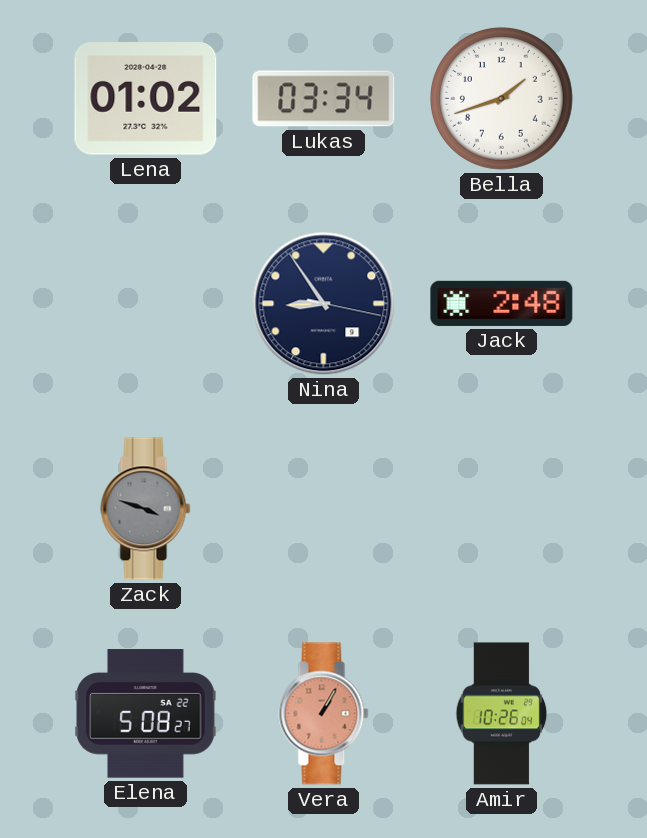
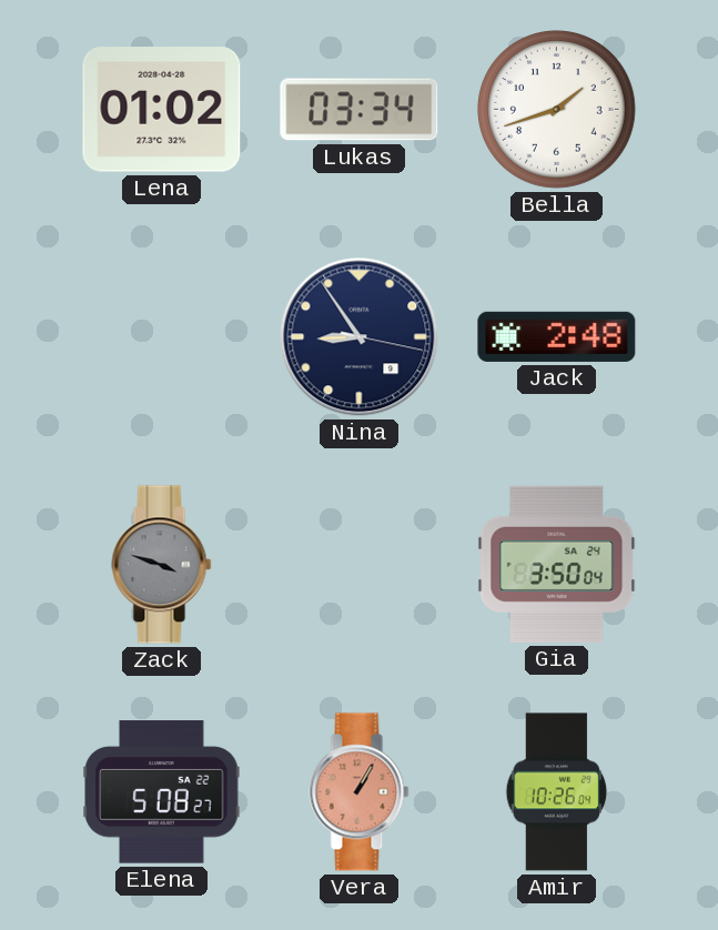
Gia: none -> 3:50
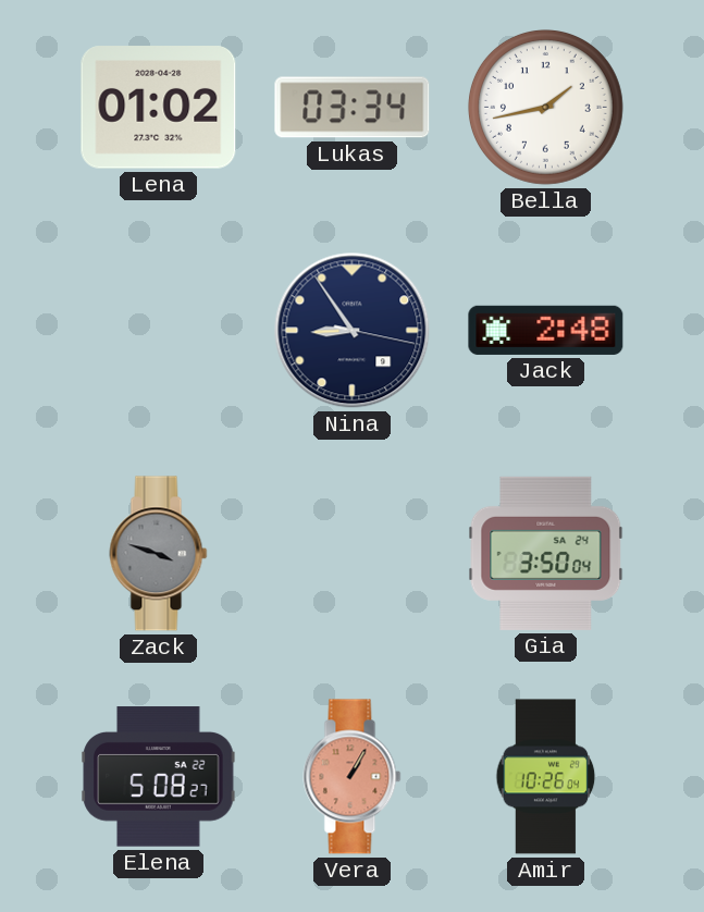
Bella: 1:42 -> 1:43
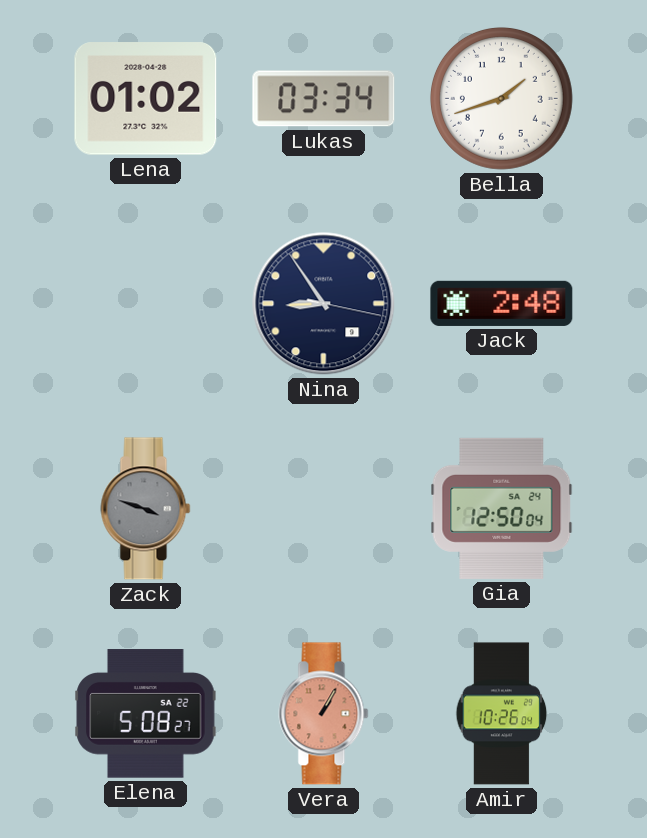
Bella: 1:43 -> 1:42
Gia: 3:50 -> 12:50
